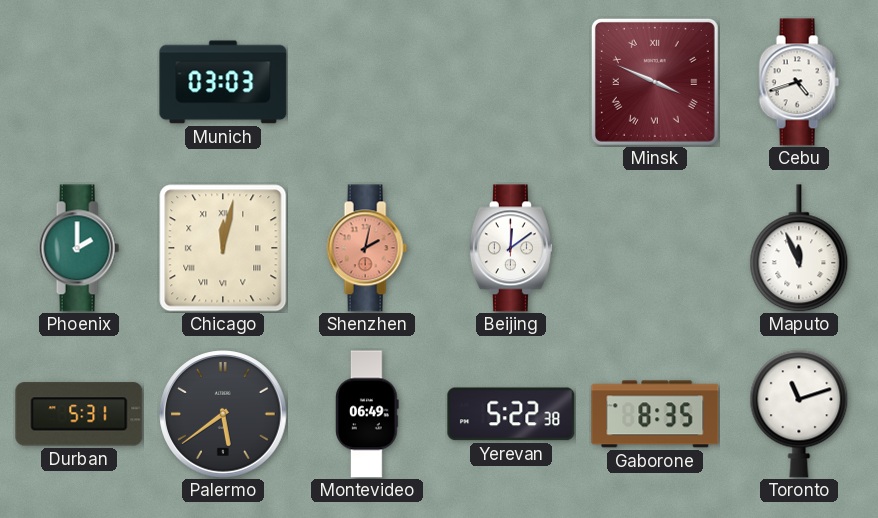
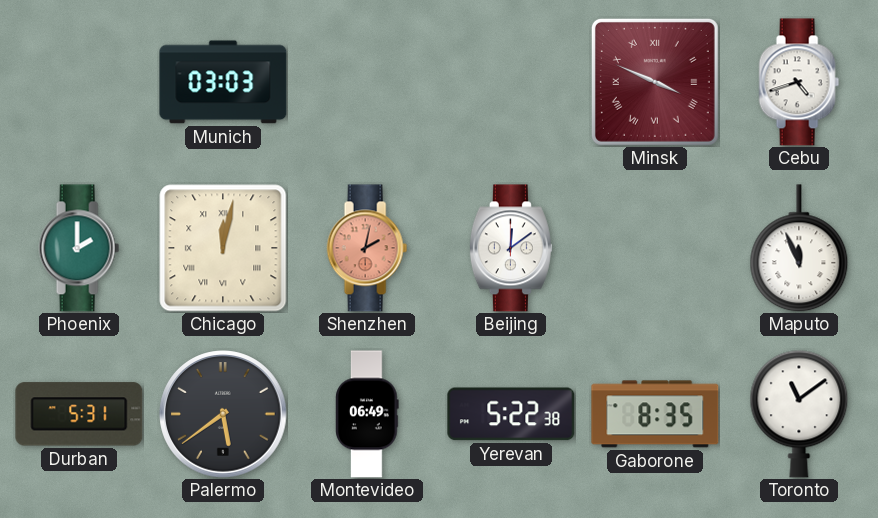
Toronto: 11:12 -> 11:09
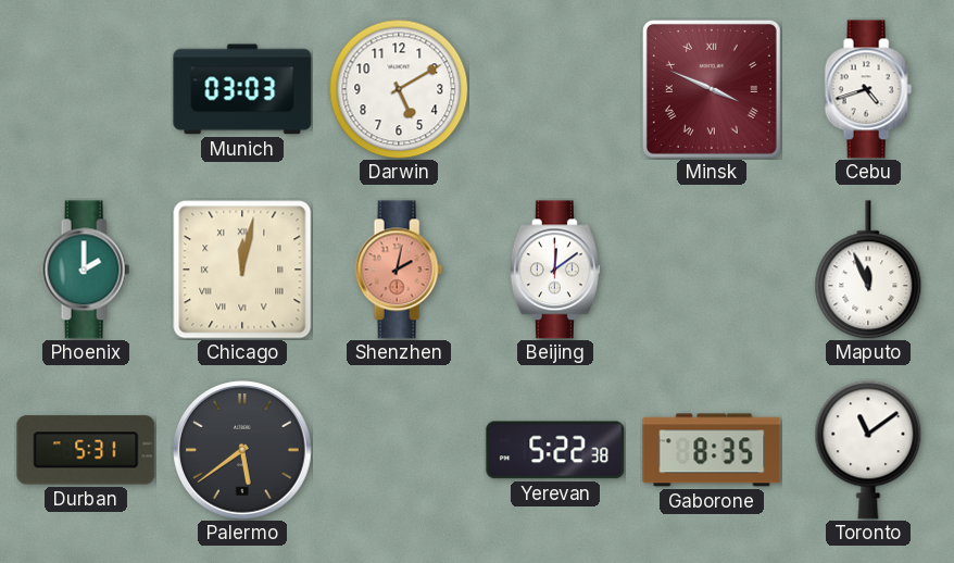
Darwin: none -> 5:10
Montevideo: 06:49 -> none
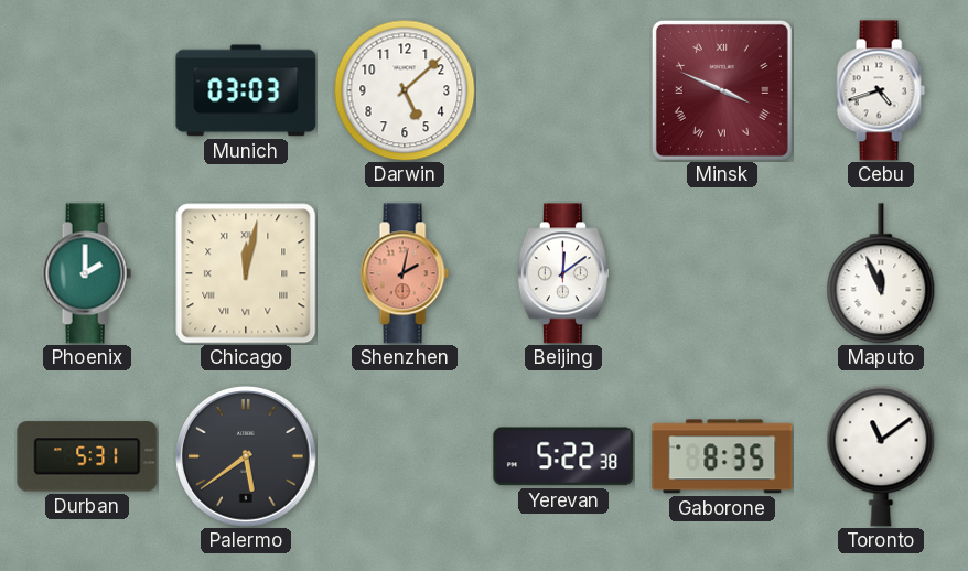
Darwin: 5:10 -> 5:08
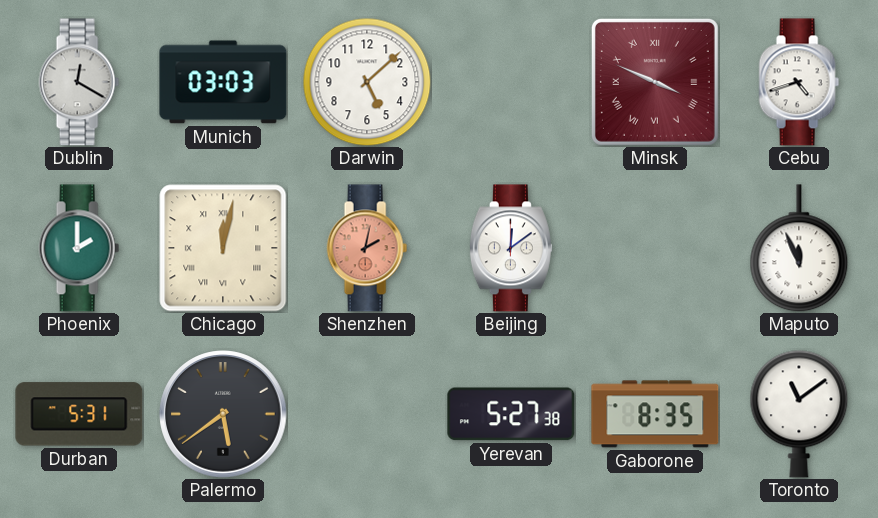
Dublin: none -> 12:20
Yerevan: 5:22 -> 5:27
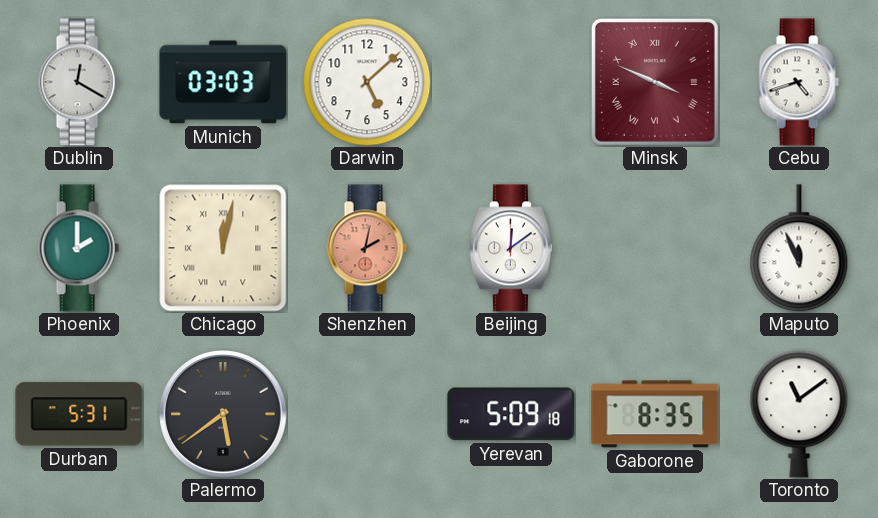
Yerevan: 5:27 -> 5:09
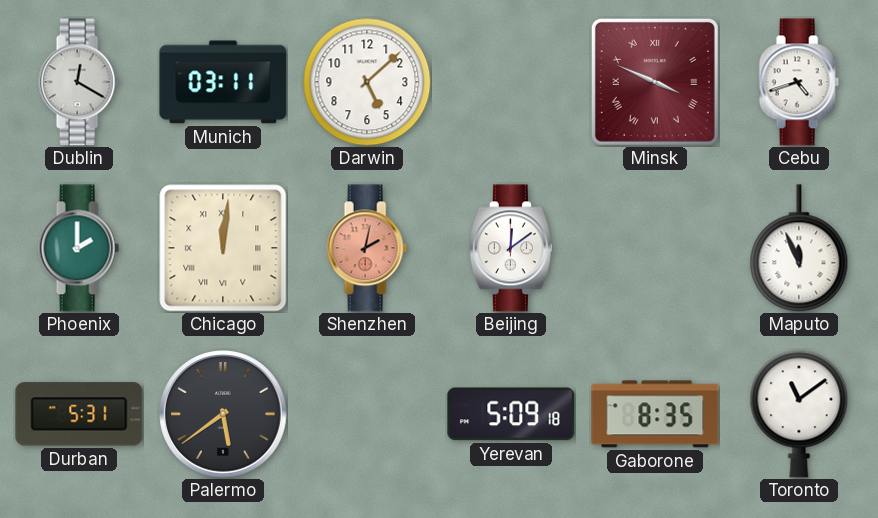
Munich: 03:03 -> 03:11
Chicago: 12:02 -> 12:01
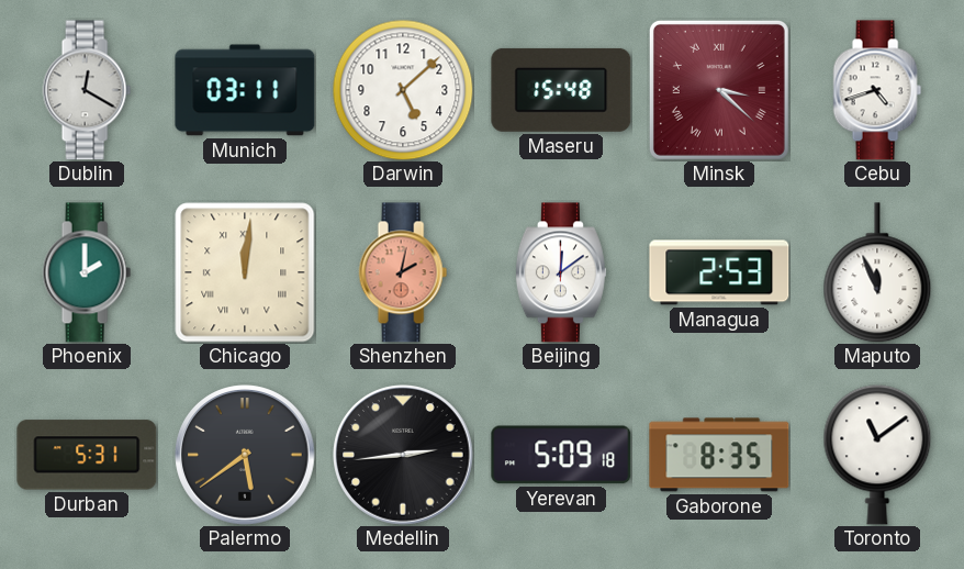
Maseru: none -> 15:48
Minsk: 3:49 -> 3:22
Managua: none -> 2:53
Medellin: none -> 2:44
